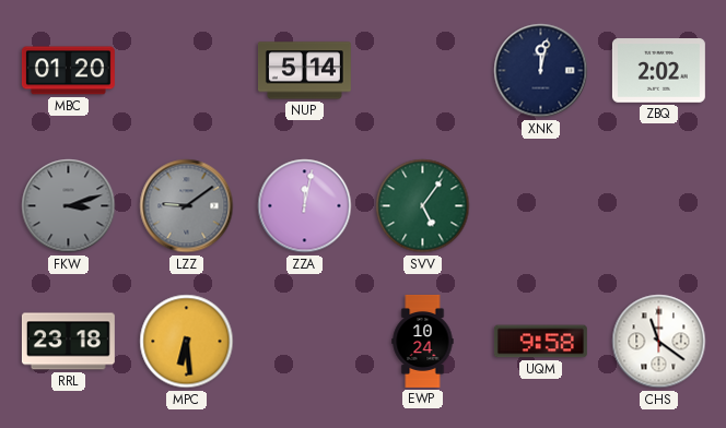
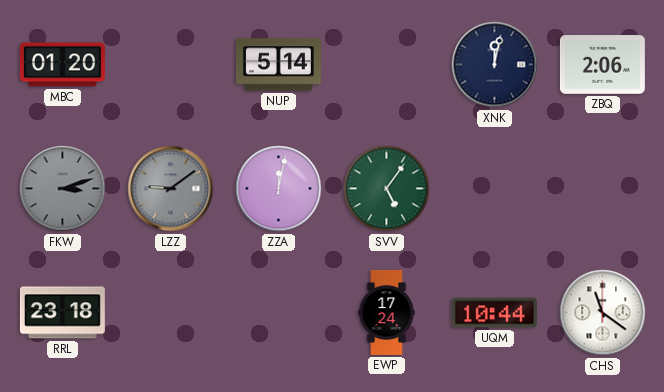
ZBQ: 2:02 -> 2:06
MPC: 6:29 -> none
EWP: 10:24 -> 17:24
UQM: 9:58 -> 10:44
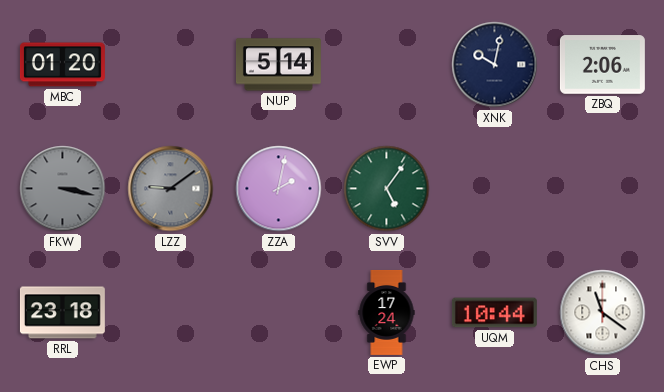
XNK: 12:02 -> 10:02
FKW: 3:12 -> 3:17
ZZA: 12:02 -> 2:02
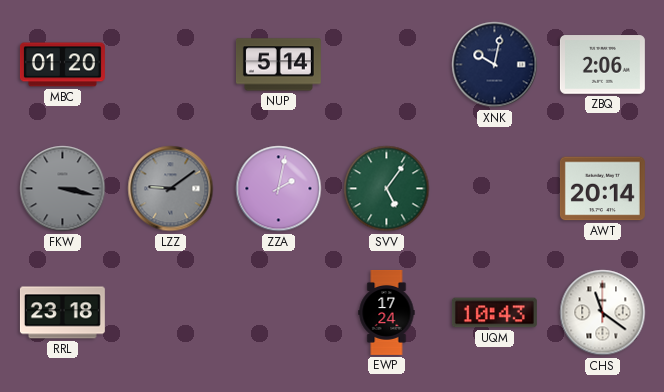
AWT: none -> 20:14
UQM: 10:44 -> 10:43
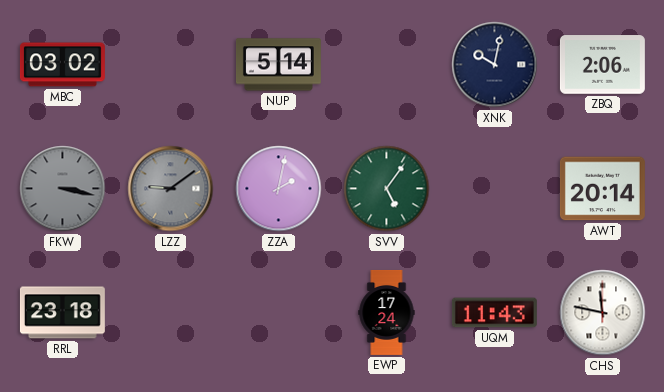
MBC: 01:20 -> 03:02
UQM: 10:43 -> 11:43
CHS: 11:21 -> 11:47
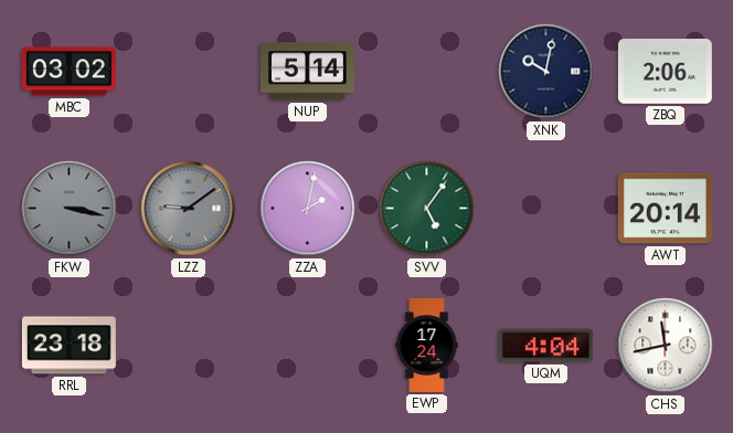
UQM: 11:43 -> 4:04
CHS: 11:47 -> 11:43
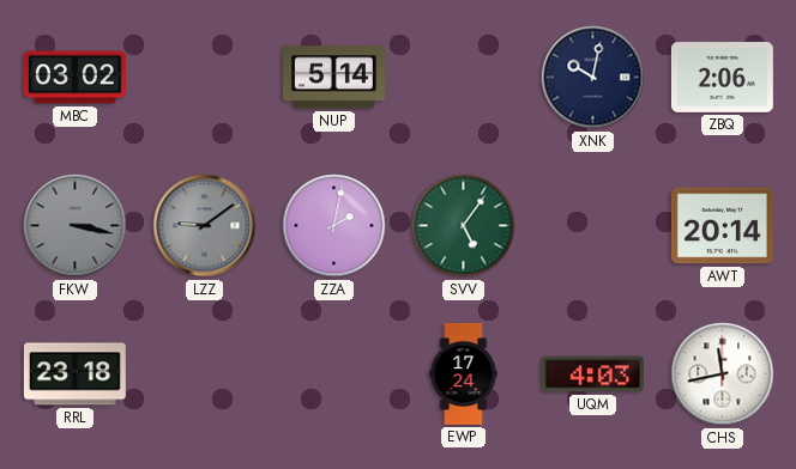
UQM: 4:04 -> 4:03
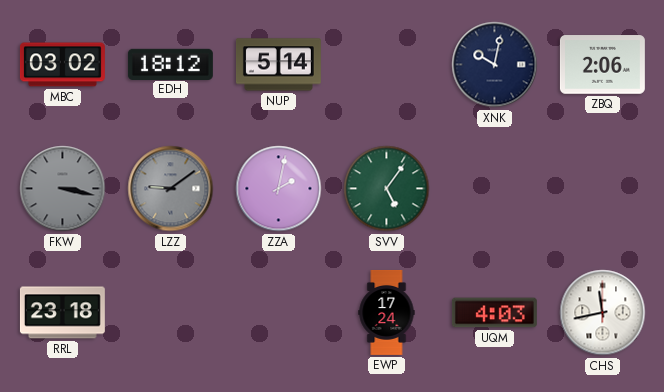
EDH: none -> 18:12
AWT: 20:14 -> none
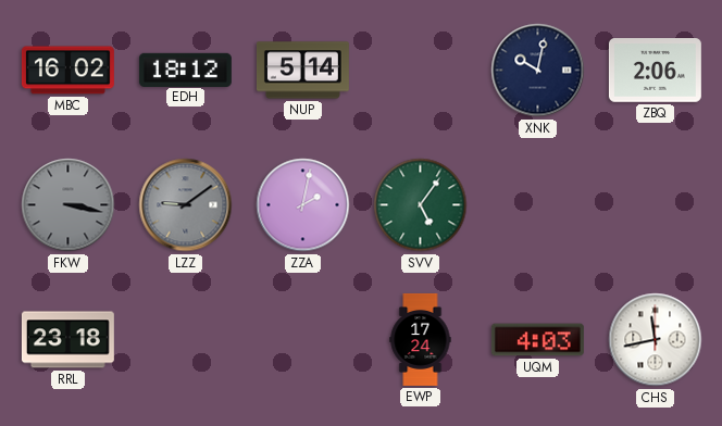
MBC: 03:02 -> 16:02
